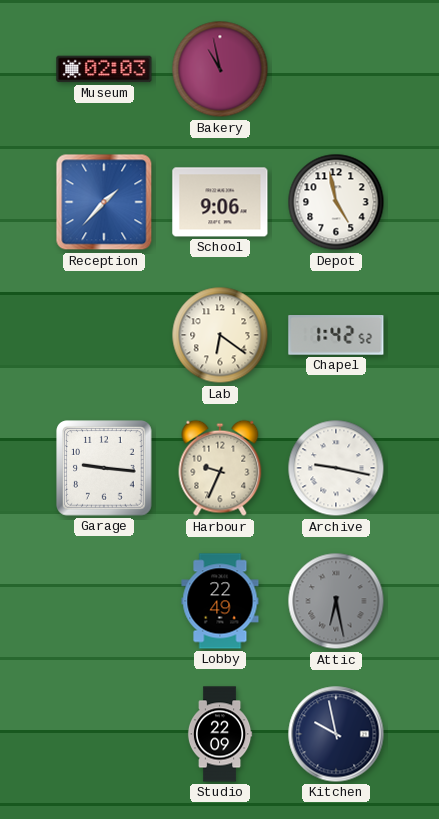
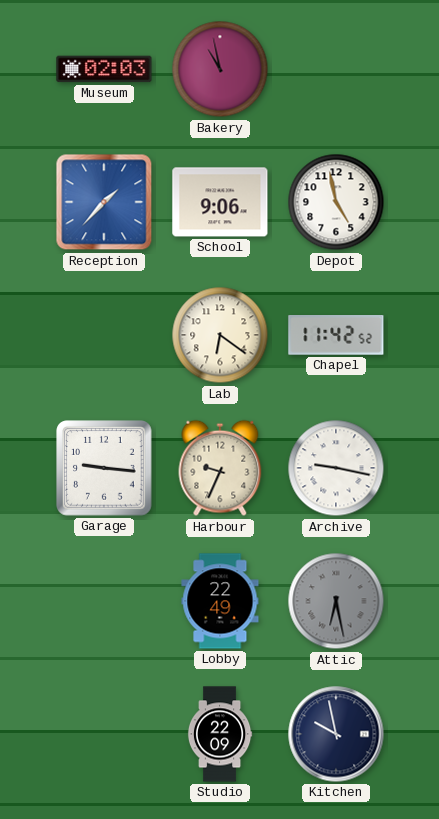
Chapel: 1:42 -> 11:42
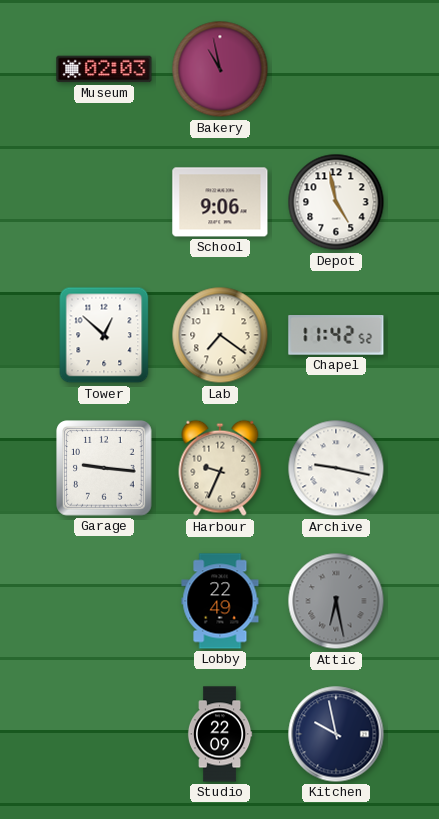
Reception: 1:37 -> none
Tower: none -> 12:52
Lab: 6:21 -> 7:21
